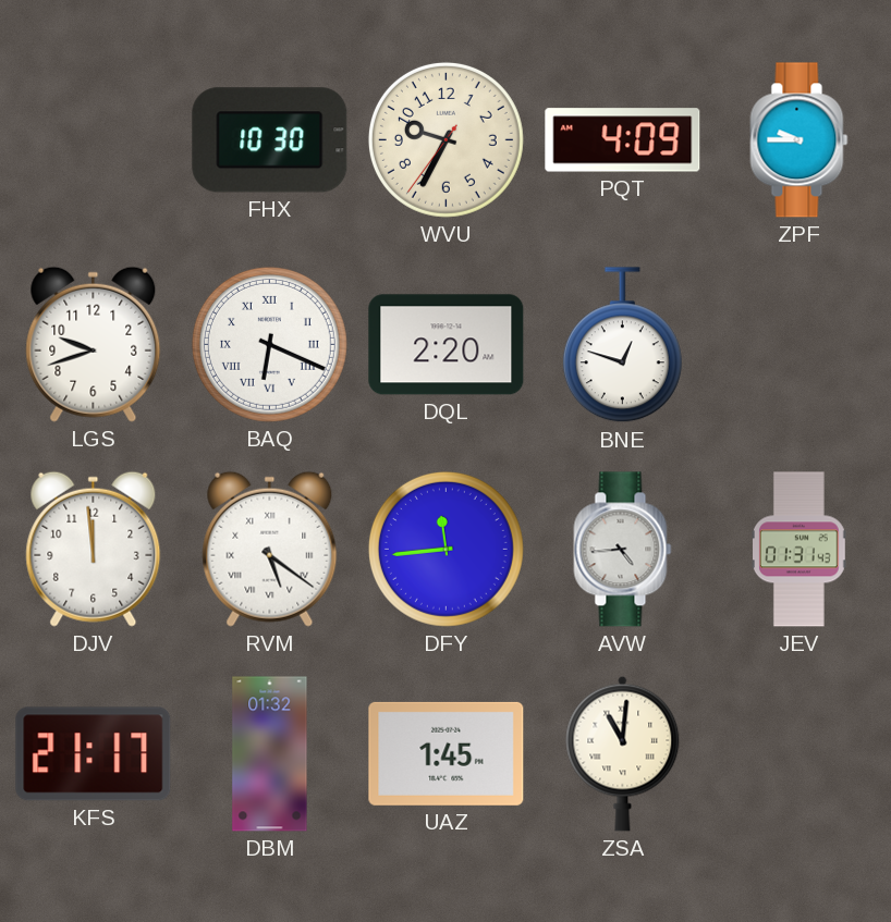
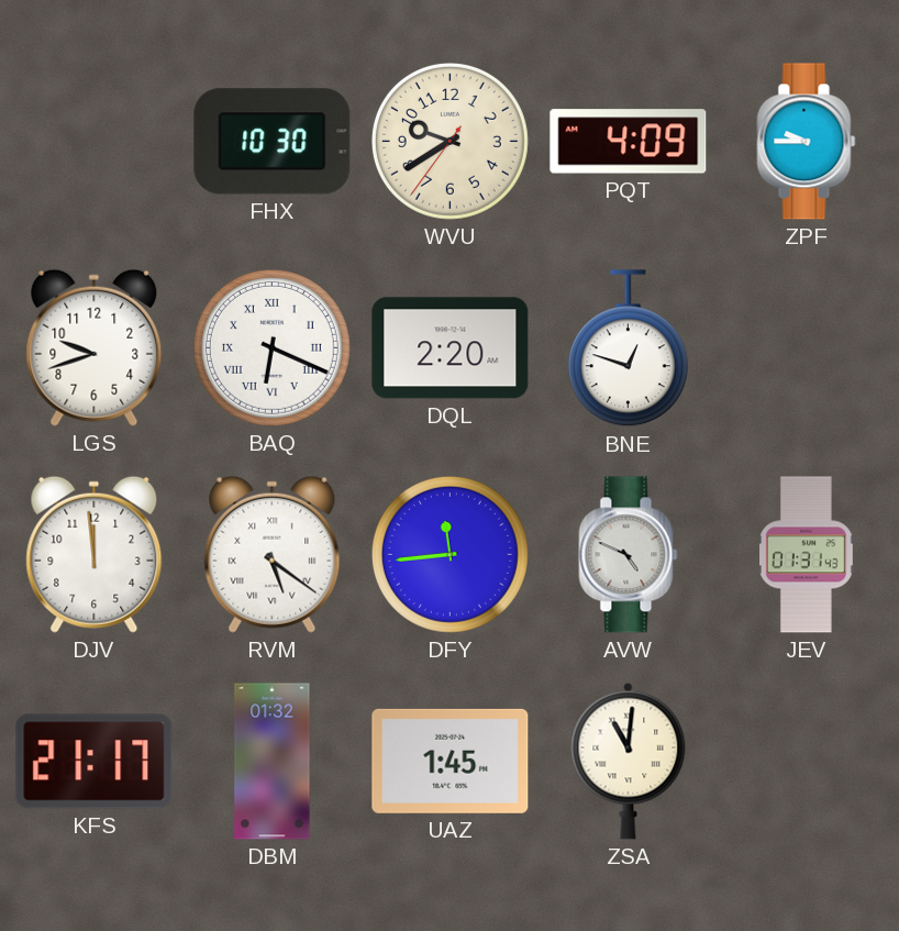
WVU: 9:34 -> 9:39
AVW: 4:44 -> 4:49
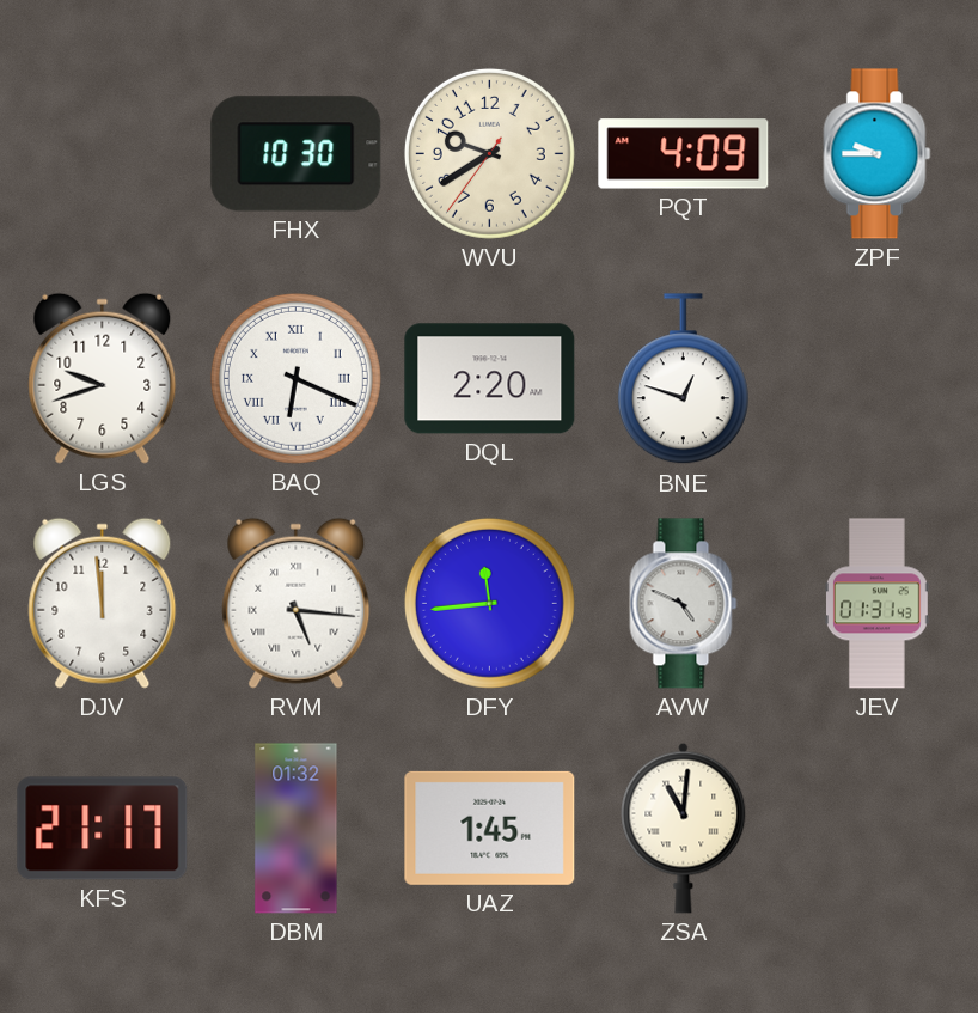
RVM: 5:21 -> 5:16
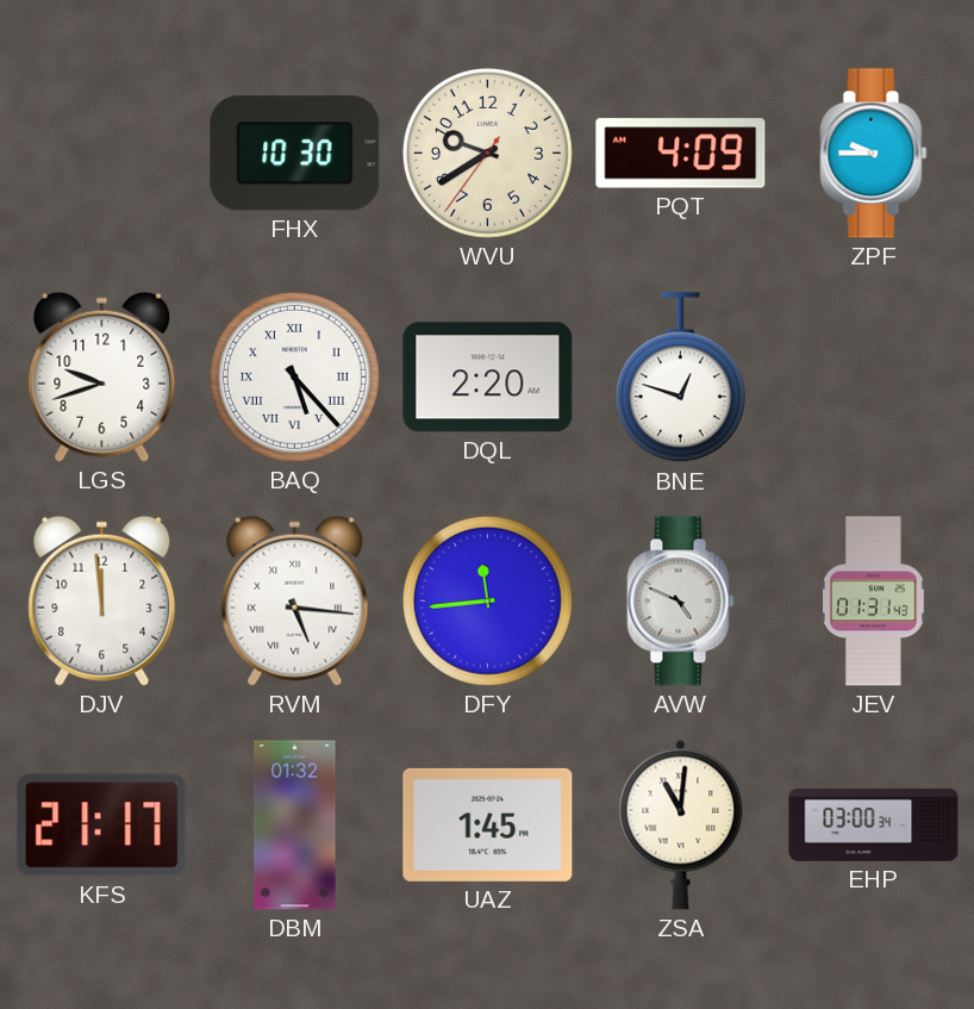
BAQ: 6:19 -> 5:23
EHP: none -> 03:00
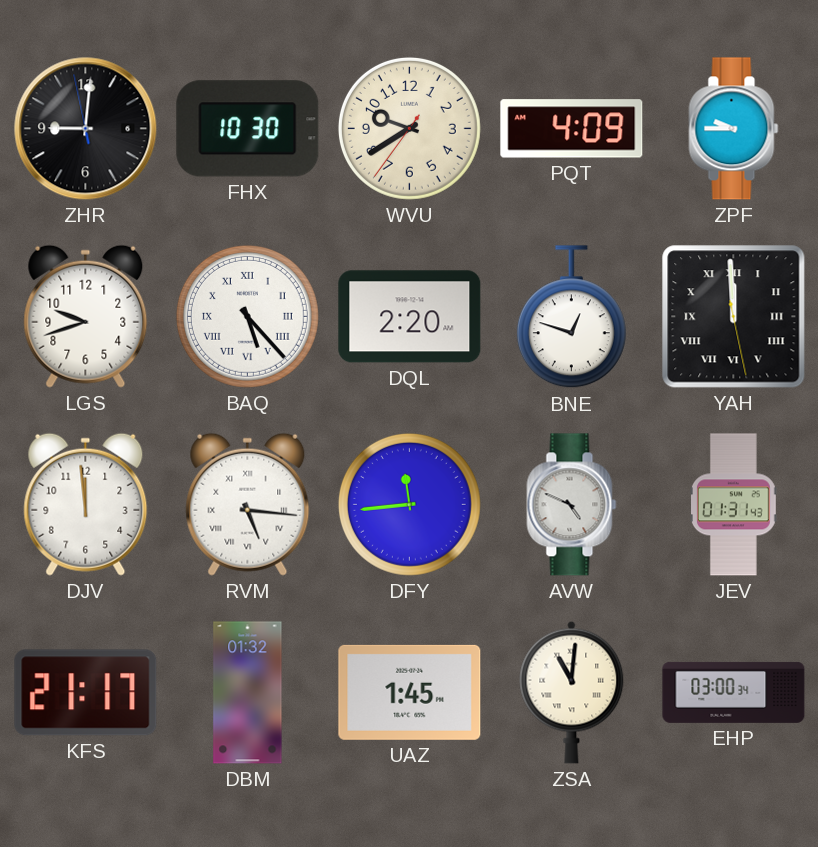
ZHR: none -> 9:00
YAH: none -> 11:59
